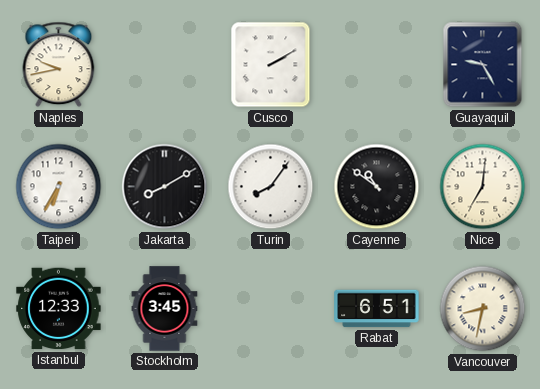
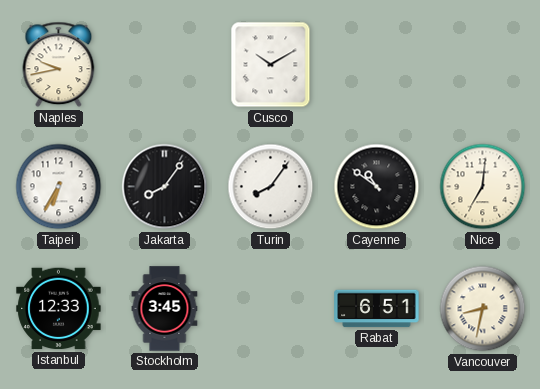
Cusco: 2:10 -> 10:10
Guayaquil: 9:25 -> none
Jakarta: 8:10 -> 8:06
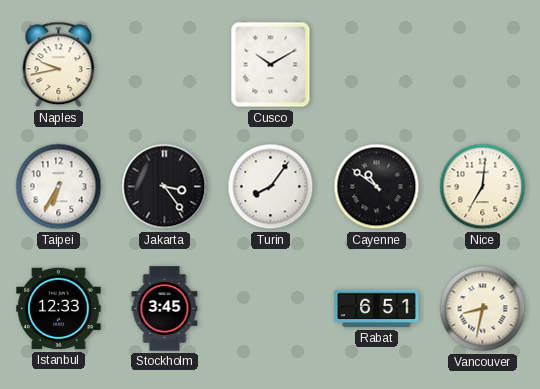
Jakarta: 8:06 -> 3:24
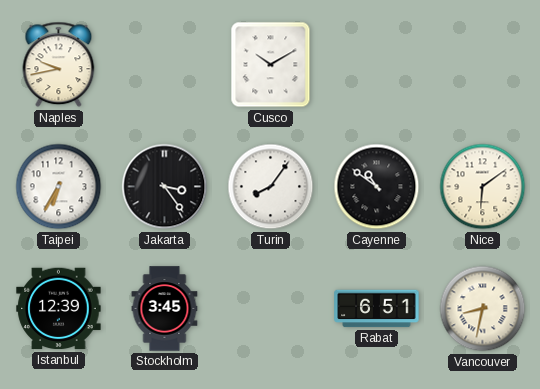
Nice: 7:01 -> 6:09
Istanbul: 12:33 -> 12:39
